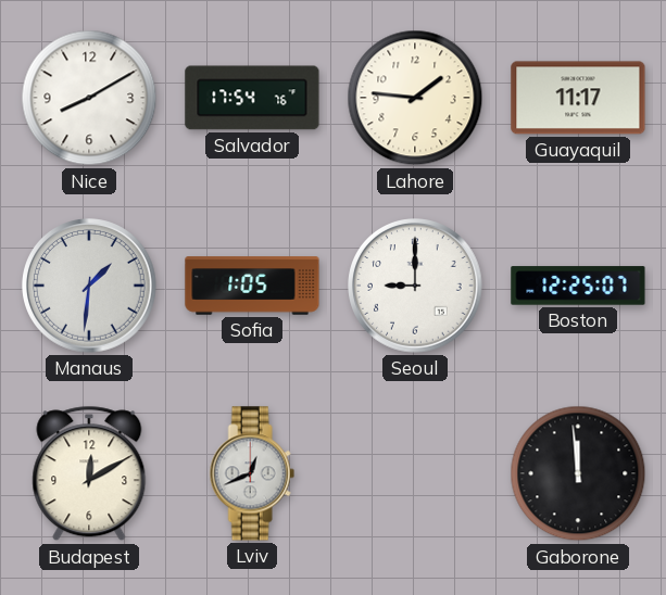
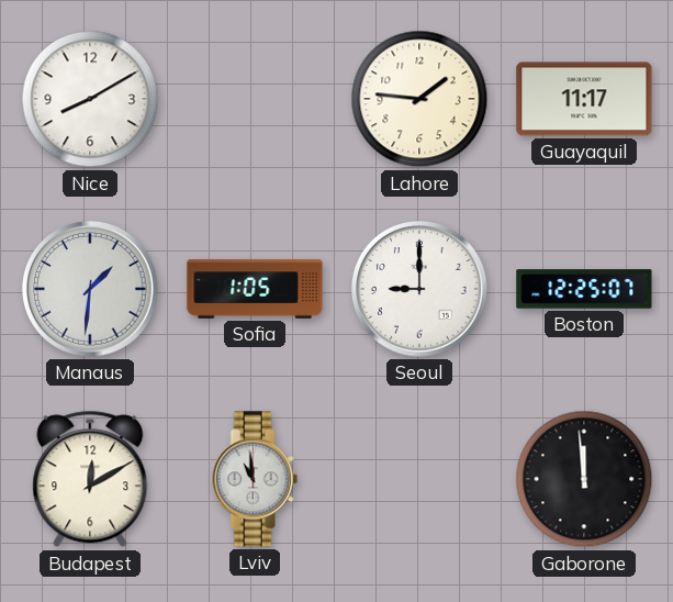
Salvador: 17:54 -> none
Lviv: 12:41 -> 10:59
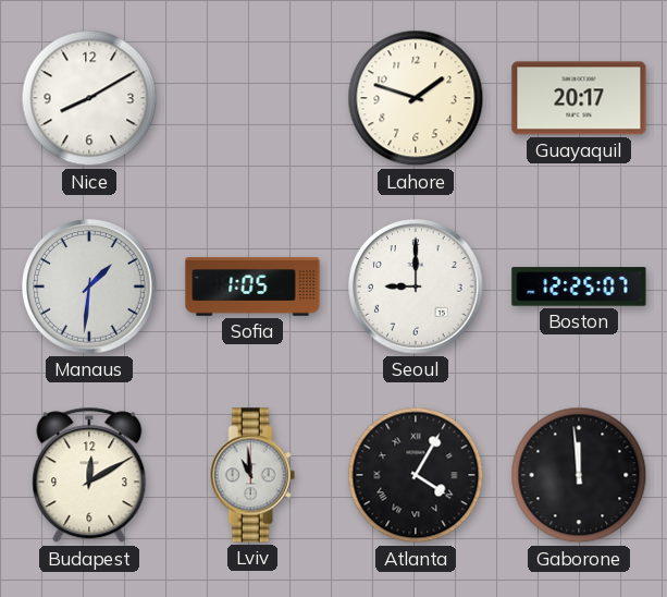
Lahore: 1:46 -> 1:48
Guayaquil: 11:17 -> 20:17
Atlanta: none -> 4:05
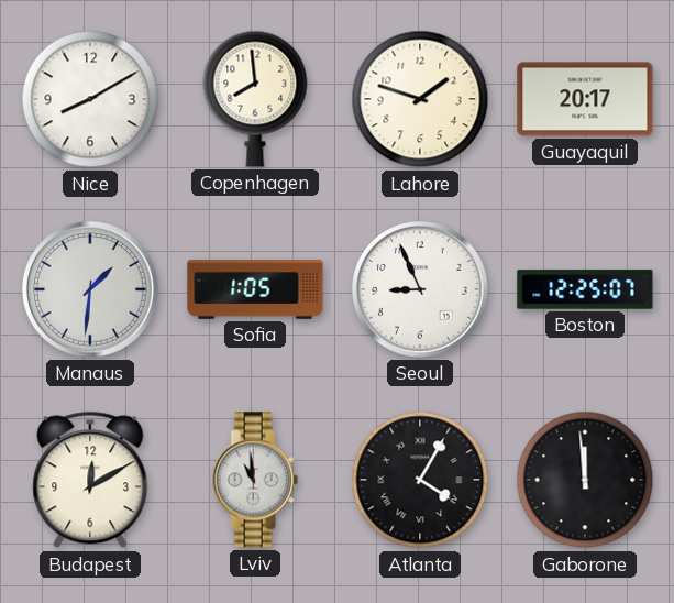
Copenhagen: none -> 7:59
Seoul: 9:00 -> 8:56
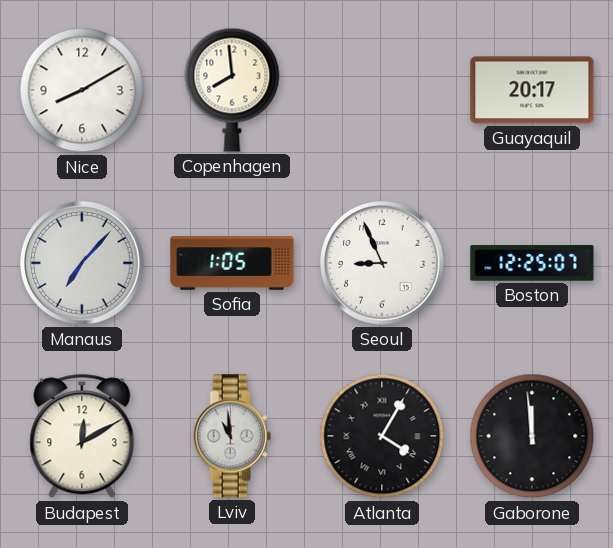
Lahore: 1:48 -> none
Manaus: 1:31 -> 7:07
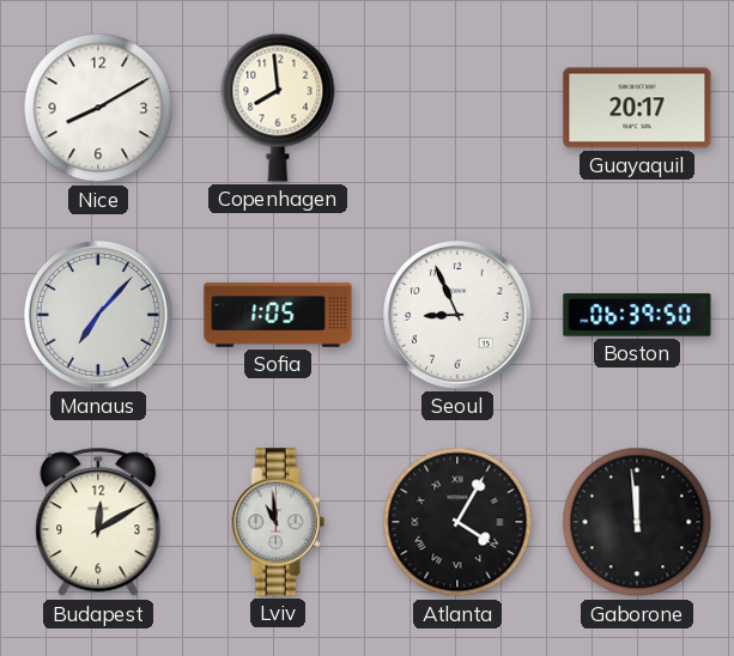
Boston: 12:25 -> 06:39
